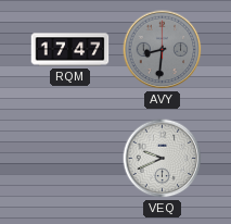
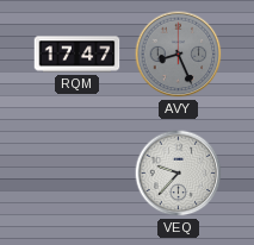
AVY: 8:31 -> 8:26
VEQ: 9:41 -> 9:37
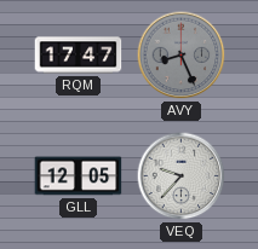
GLL: none -> 12:05
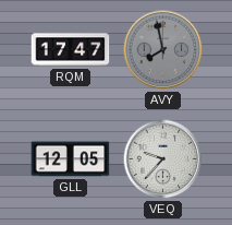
AVY: 8:26 -> 7:58
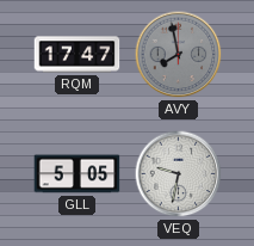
GLL: 12:05 -> 5:05
VEQ: 9:37 -> 9:32
